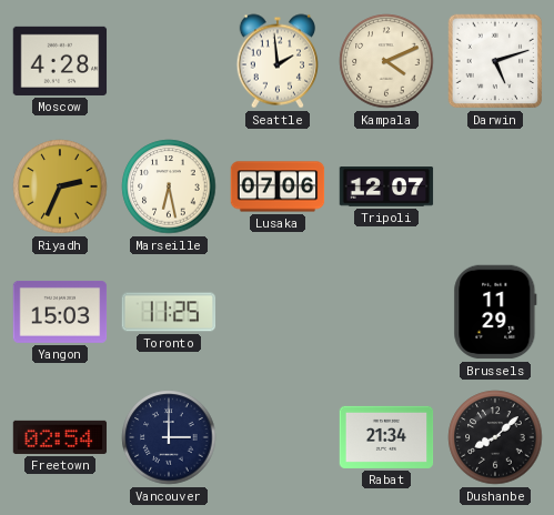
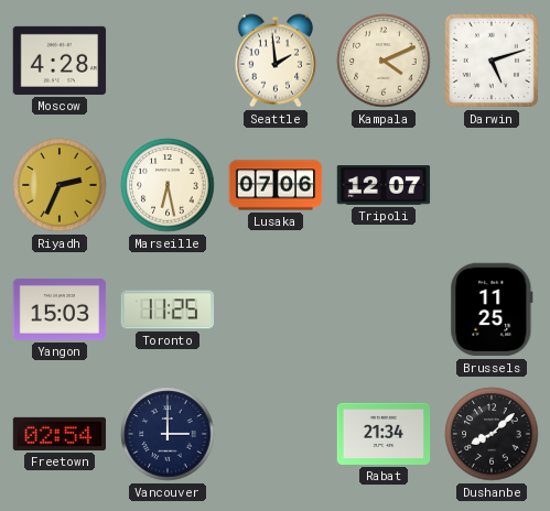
Brussels: 11:29 -> 11:25
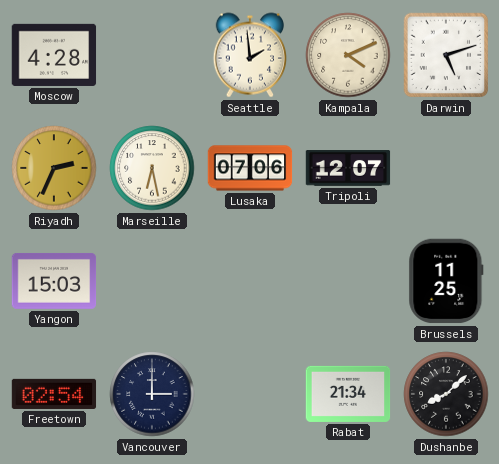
Toronto: 11:25 -> none
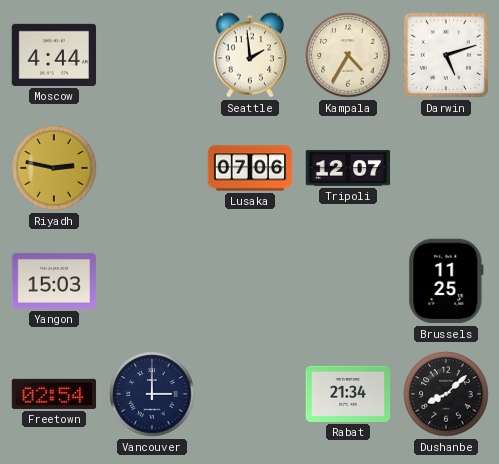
Moscow: 4:28 -> 4:44
Kampala: 4:11 -> 4:35
Riyadh: 2:34 -> 2:47
Marseille: 6:28 -> none
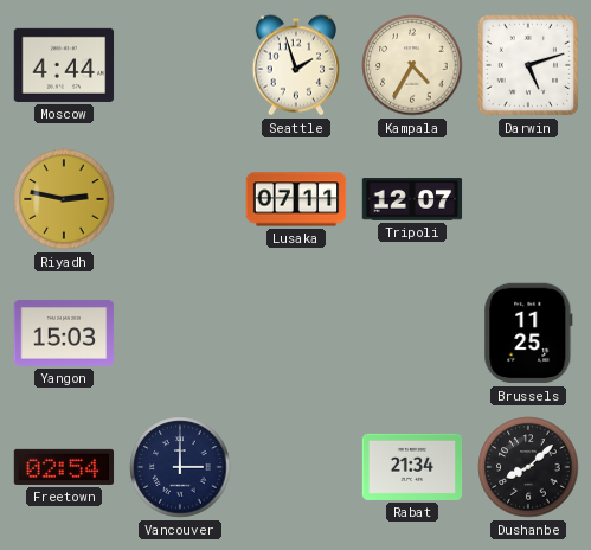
Seattle: 1:59 -> 1:57
Lusaka: 07:06 -> 07:11
